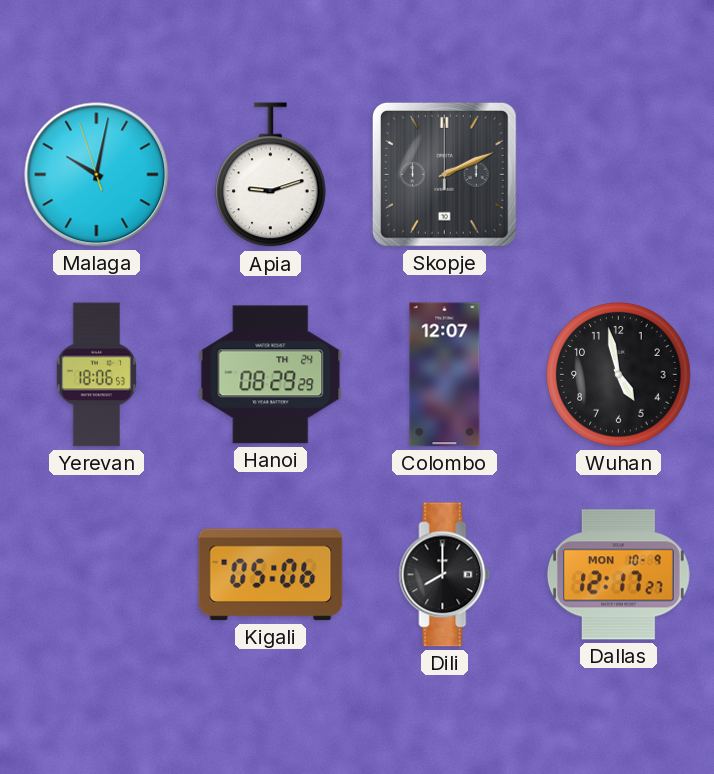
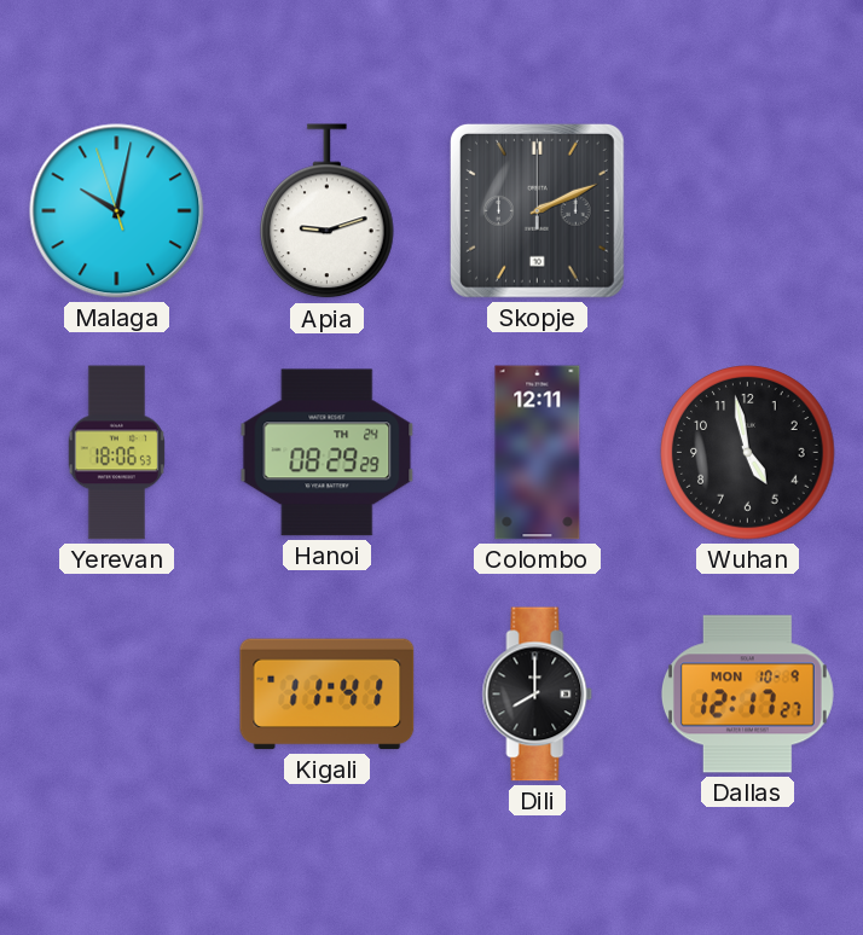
Colombo: 12:07 -> 12:11
Kigali: 05:06 -> 11:41
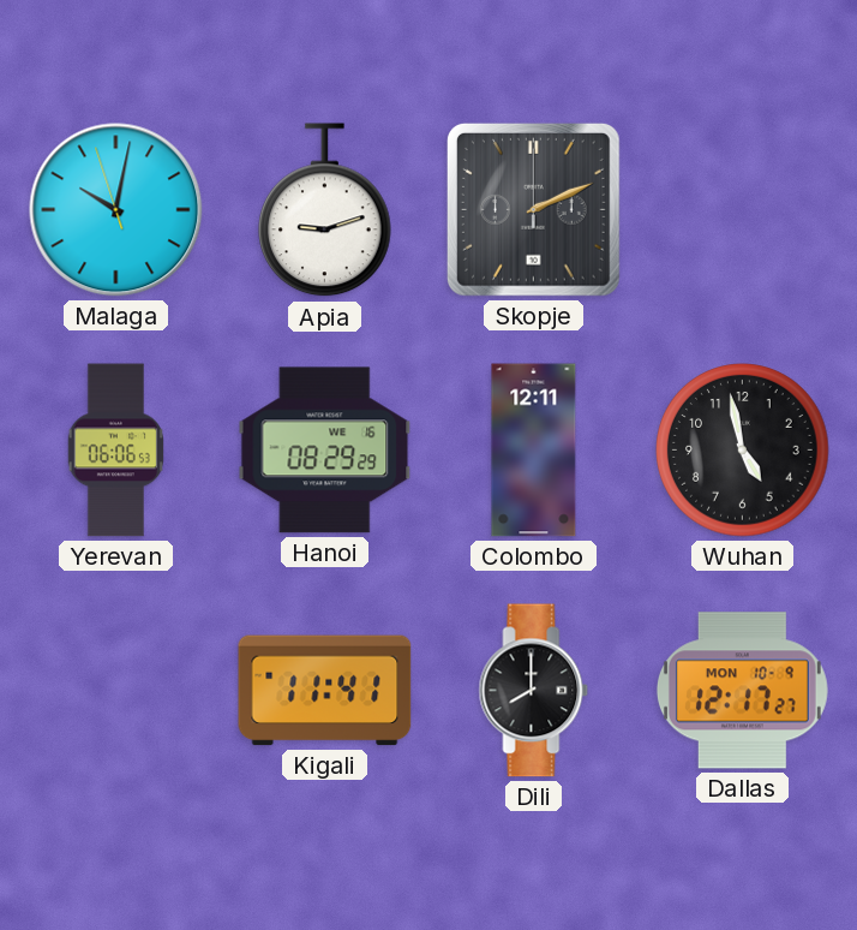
Yerevan: 18:06 -> 06:06
Hanoi date: TH 24 -> WE 16
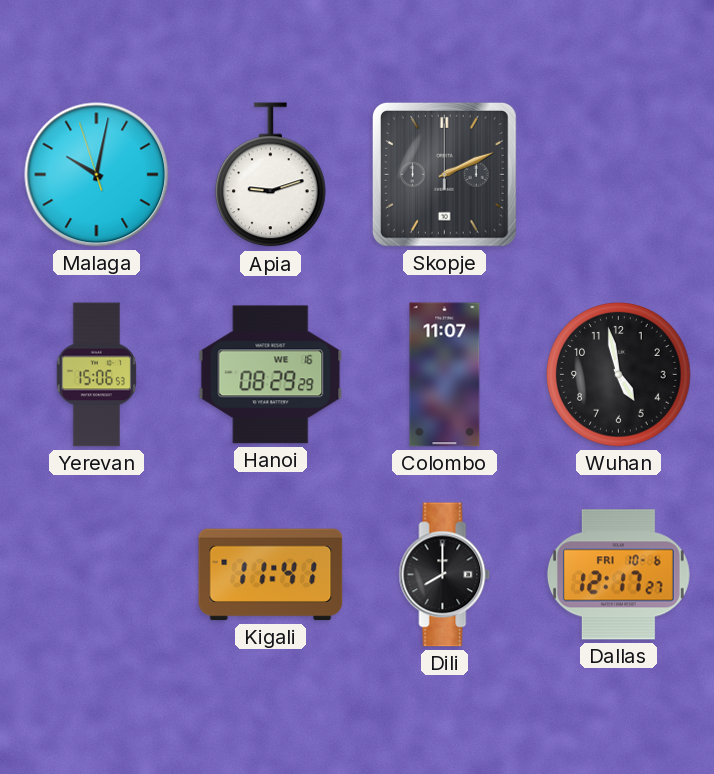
Yerevan: 06:06 -> 15:06
Colombo: 12:11 -> 11:07
Dallas date: MON 10-9 -> FRI 10-6
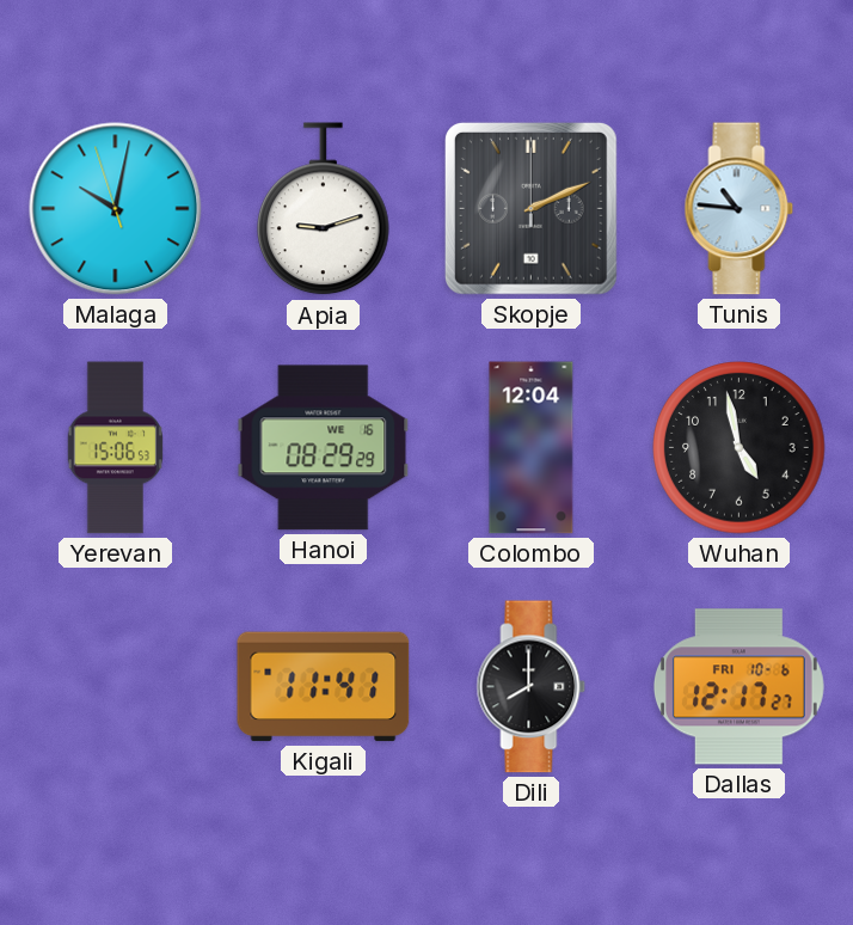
Tunis: none -> 10:46
Colombo: 11:07 -> 12:04
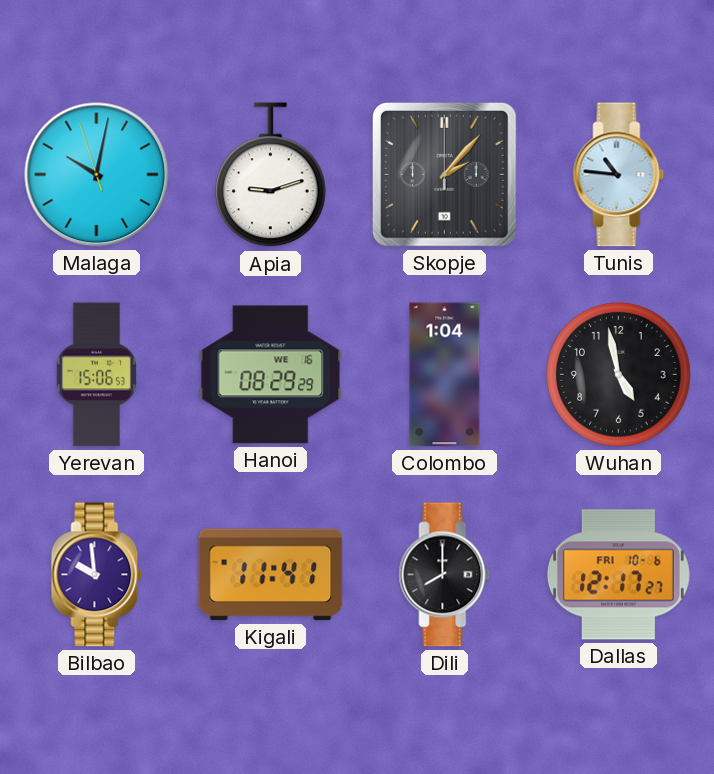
Skopje: 2:11 -> 2:07
Colombo: 12:04 -> 1:04
Bilbao: none -> 9:59
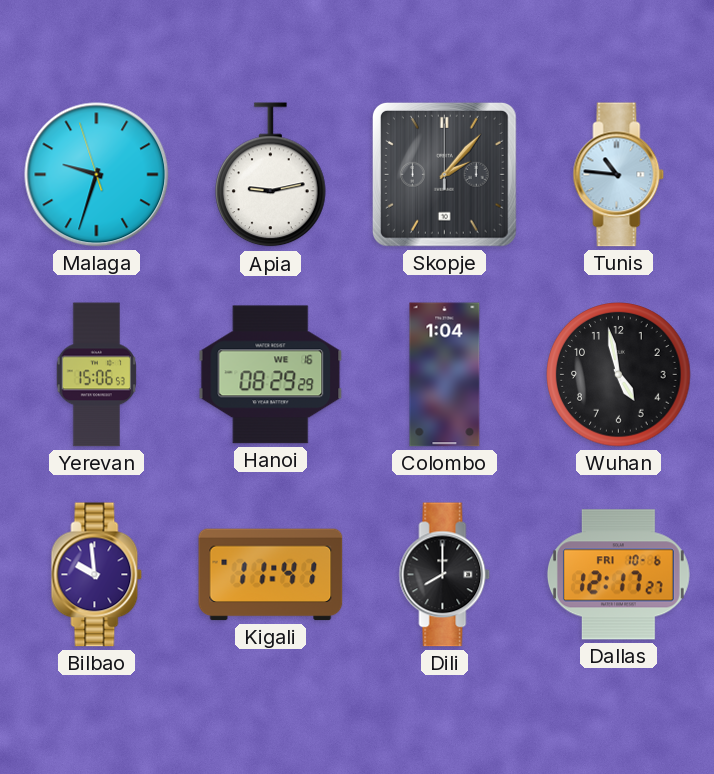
Malaga: 10:01 -> 9:32
Apia: 9:12 -> 9:13
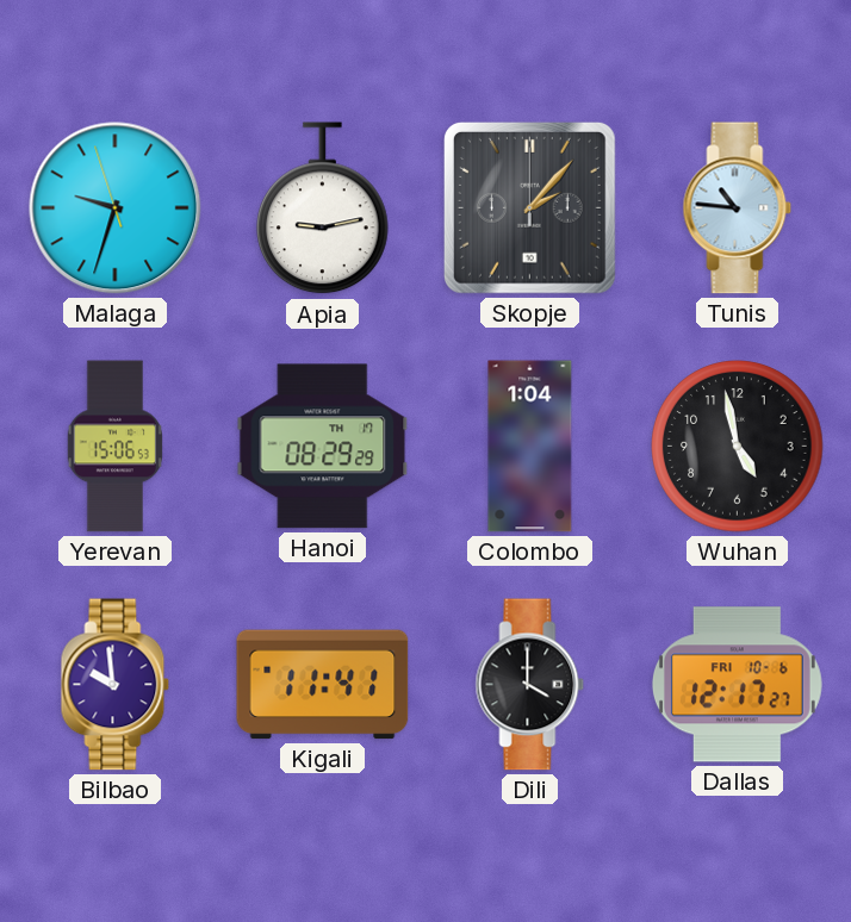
Hanoi date: WE 16 -> TH 17
Dili: 8:00 -> 4:00
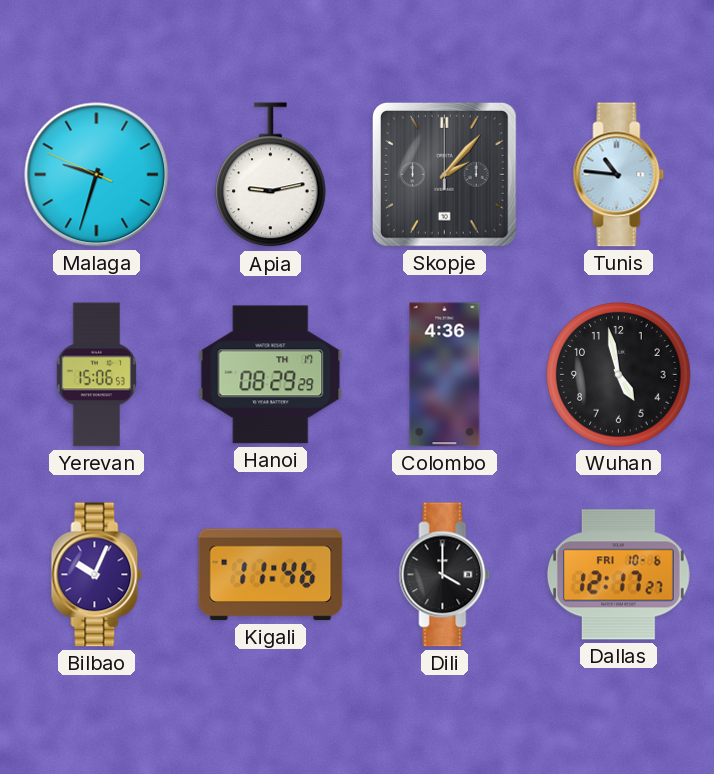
Malaga: 9:32:57 -> 9:32:49
Colombo: 1:04 -> 4:36
Bilbao: 9:59 -> 10:04
Kigali: 11:41 -> 11:46
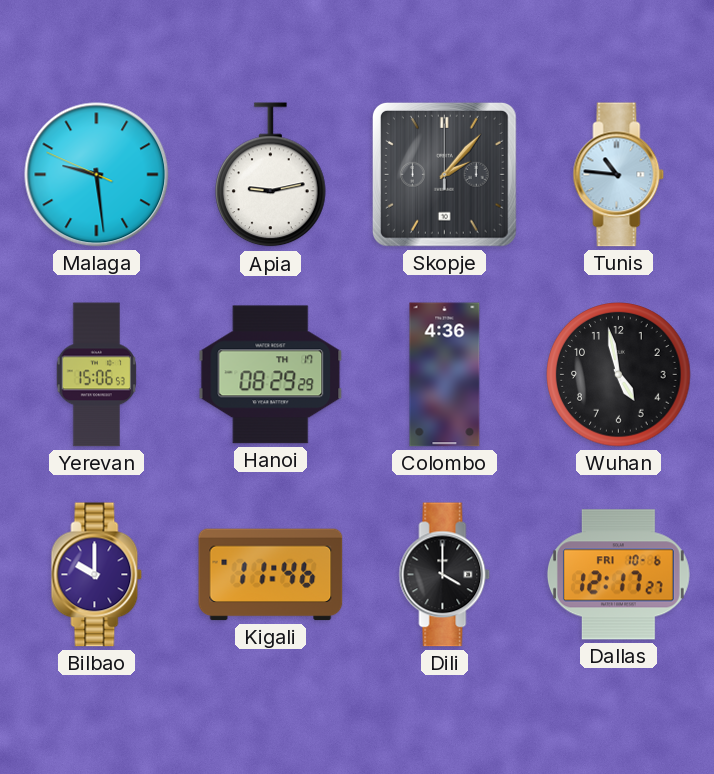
Malaga: 9:32 -> 9:28
Bilbao: 10:04 -> 10:00
